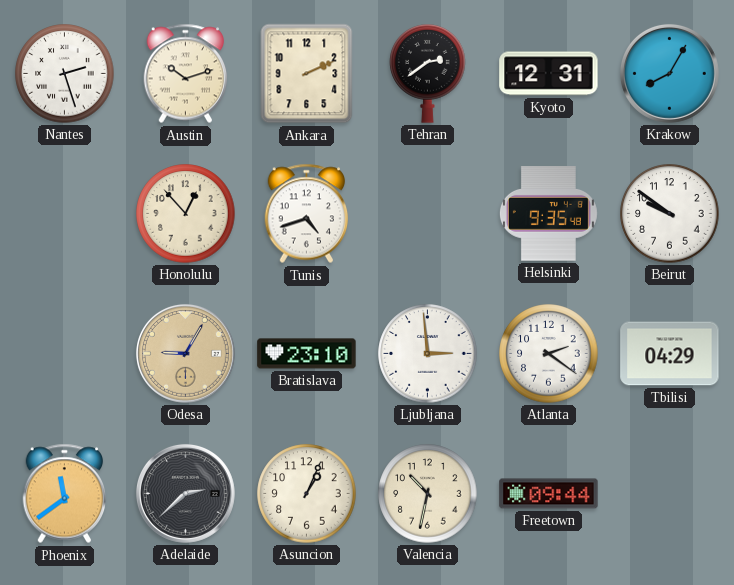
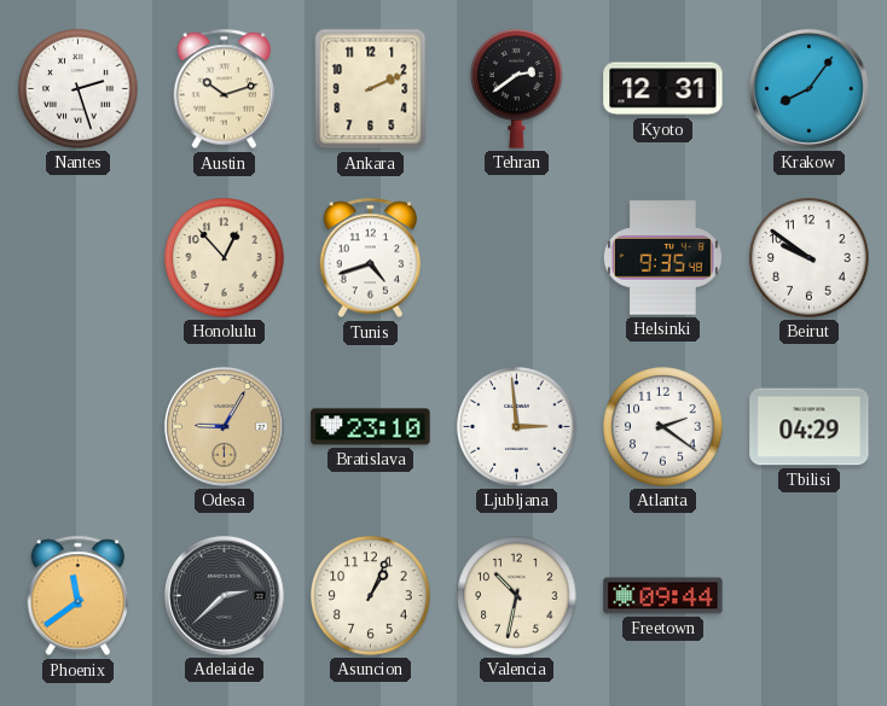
Krakow: 8:05 -> 8:06
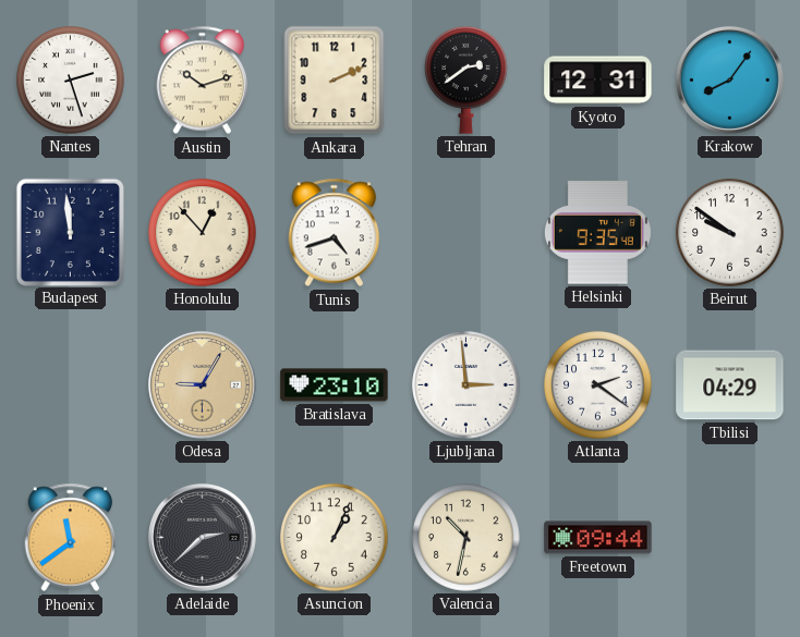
Budapest: none -> 11:59
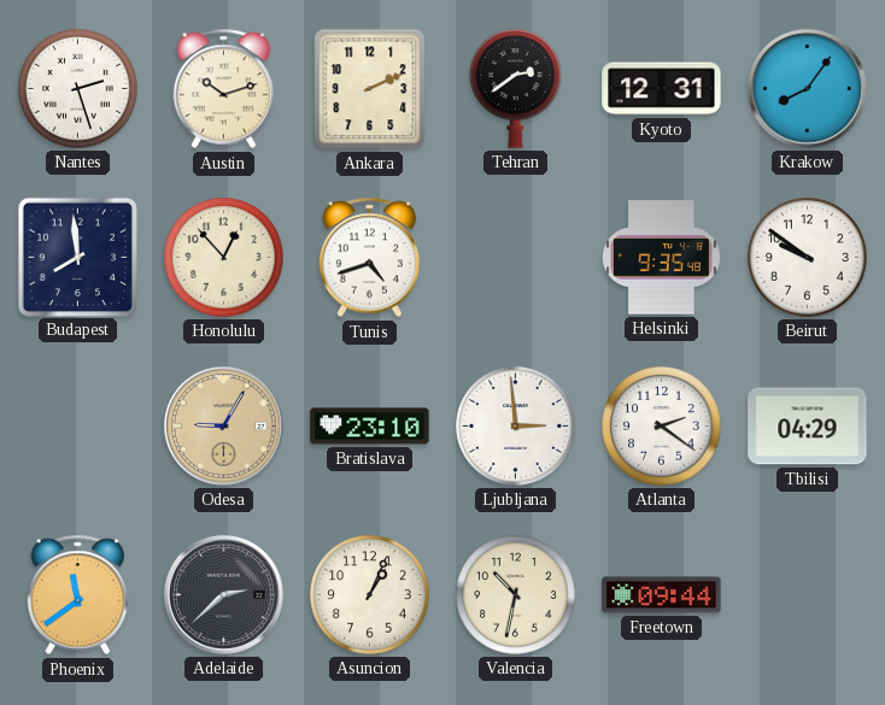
Budapest: 11:59 -> 7:59
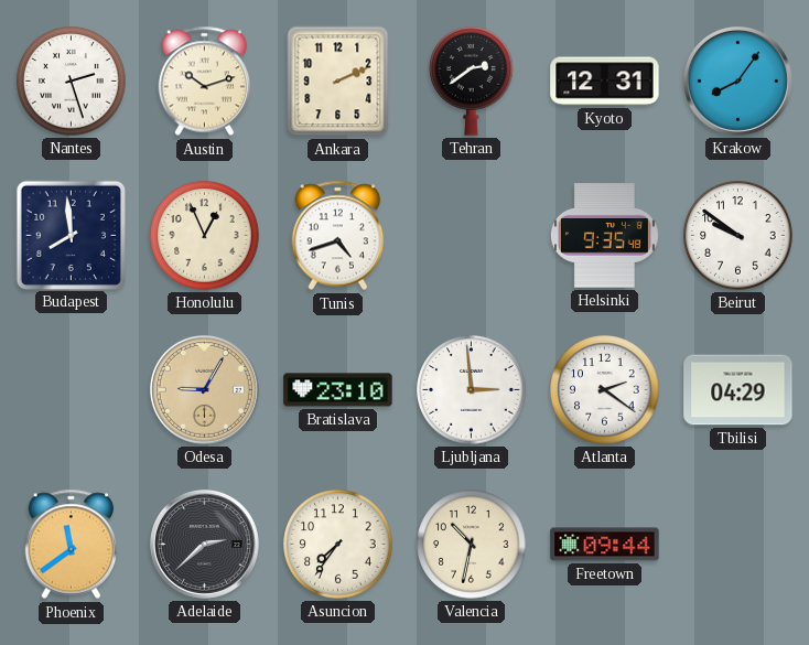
Honolulu: 12:53 -> 12:56
Asuncion: 1:04 -> 7:36
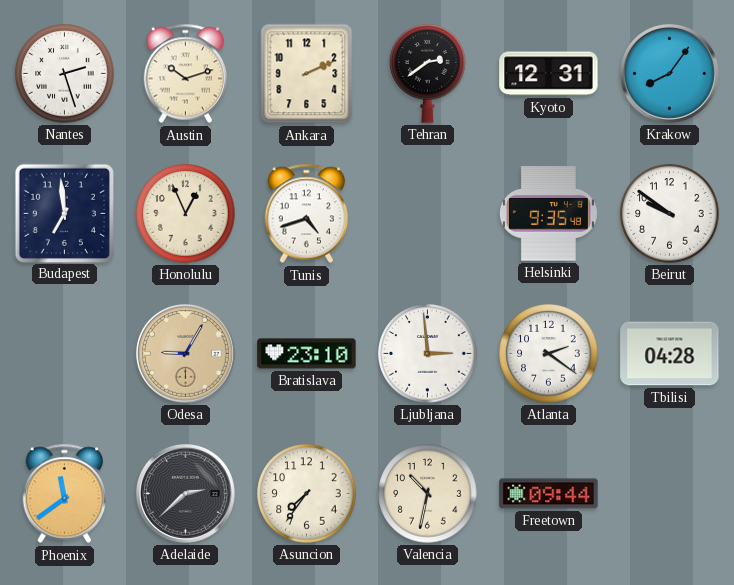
Budapest: 7:59 -> 6:59
Tbilisi: 04:29 -> 04:28
